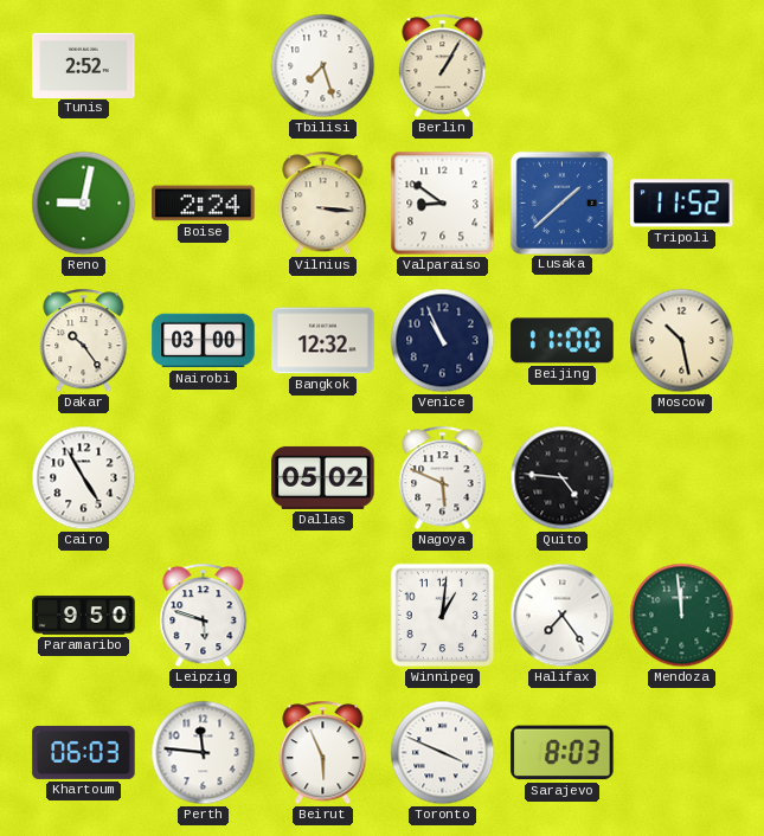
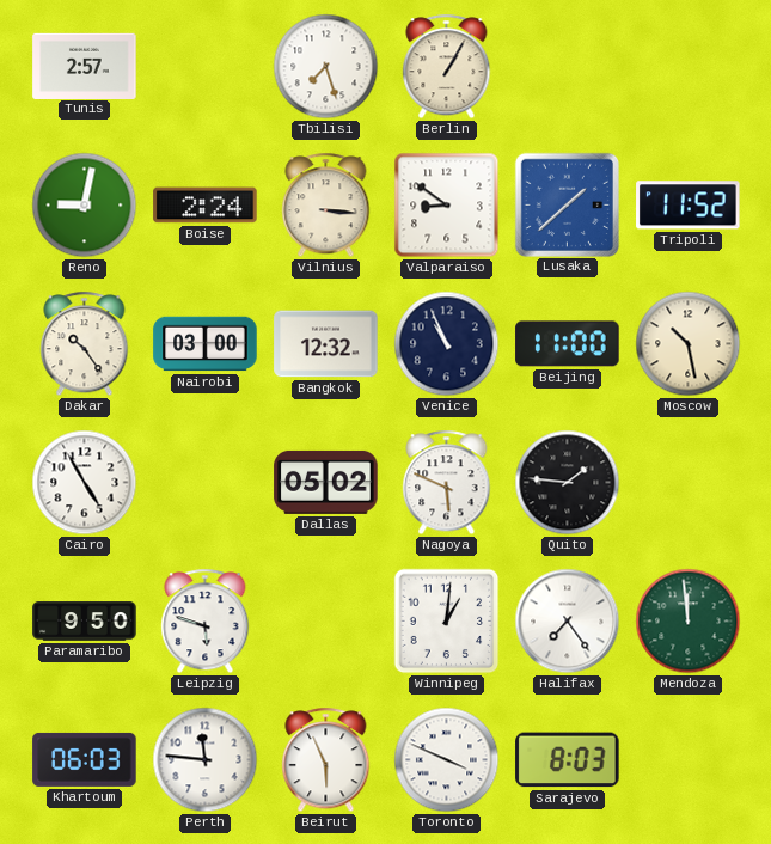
Tunis: 2:52 -> 2:57
Quito: 4:46 -> 1:46
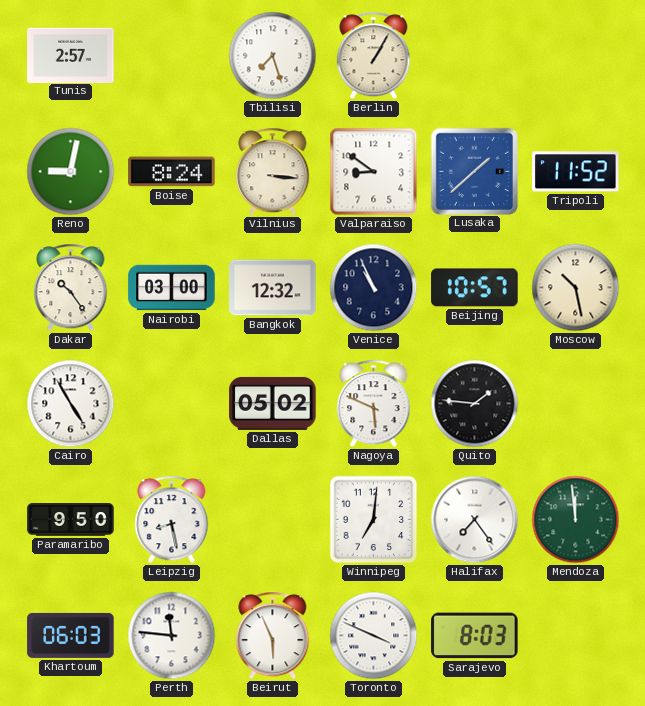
Boise: 2:24 -> 8:24
Beijing: 11:00 -> 10:57
Leipzig: 5:48 -> 8:28
Winnipeg: 1:01 -> 7:01
